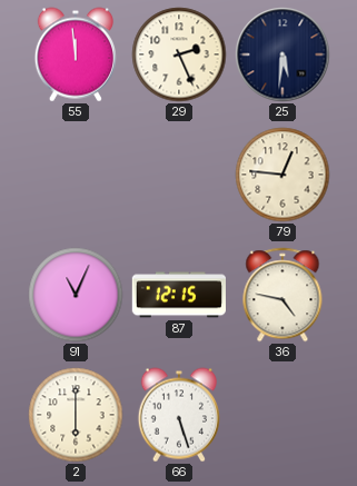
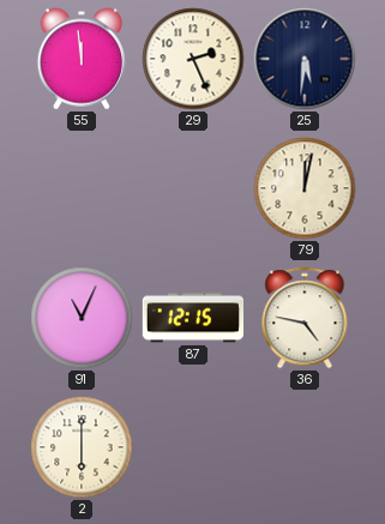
79: 12:46 -> 12:02
66: 5:27 -> none
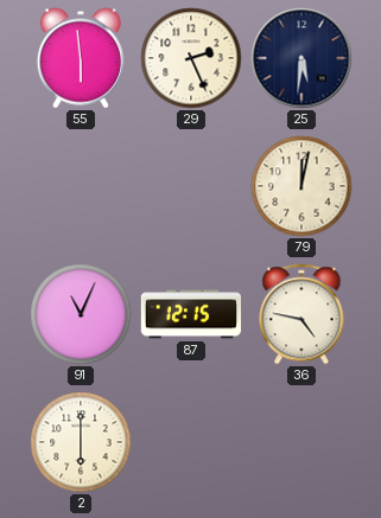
55: 11:59 -> 5:59
